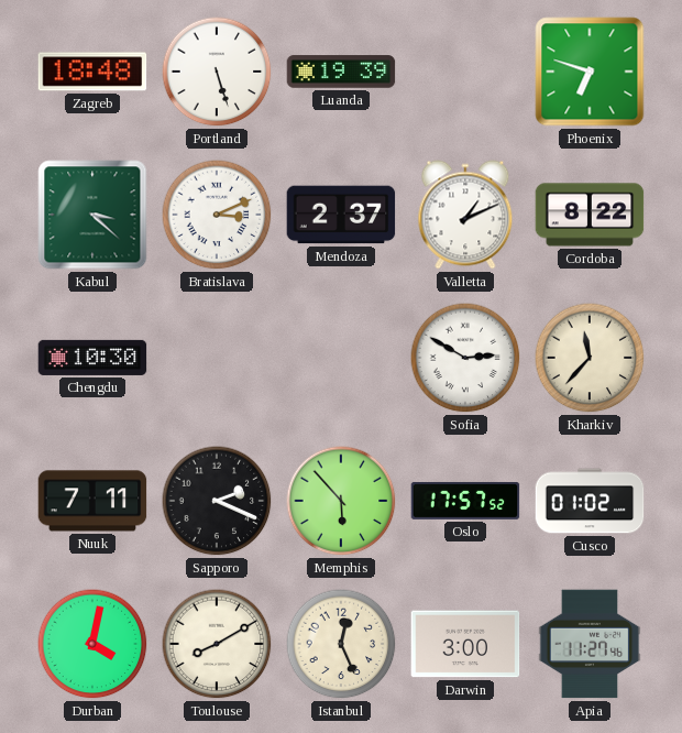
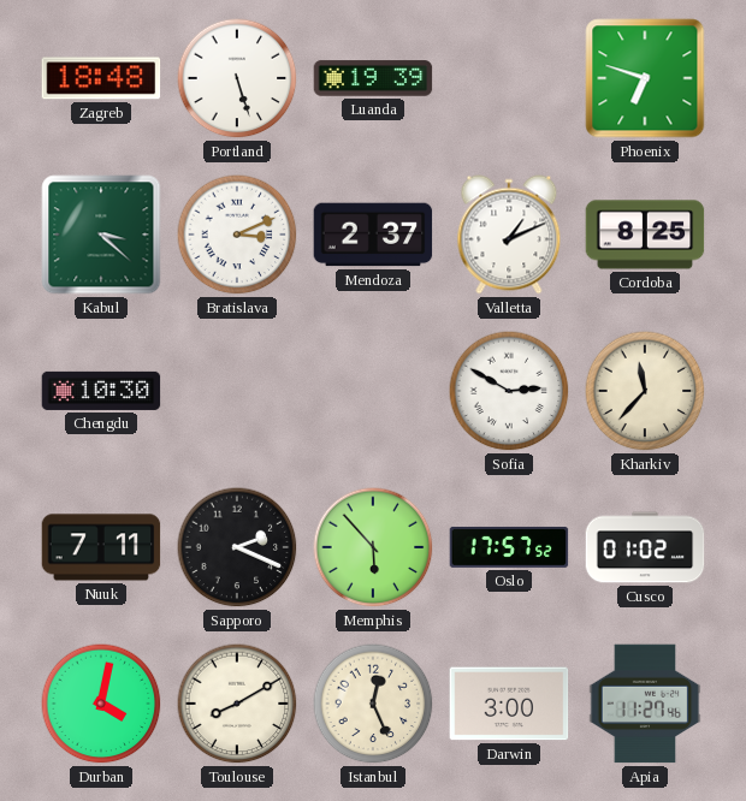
Cordoba: 8:22 -> 8:25
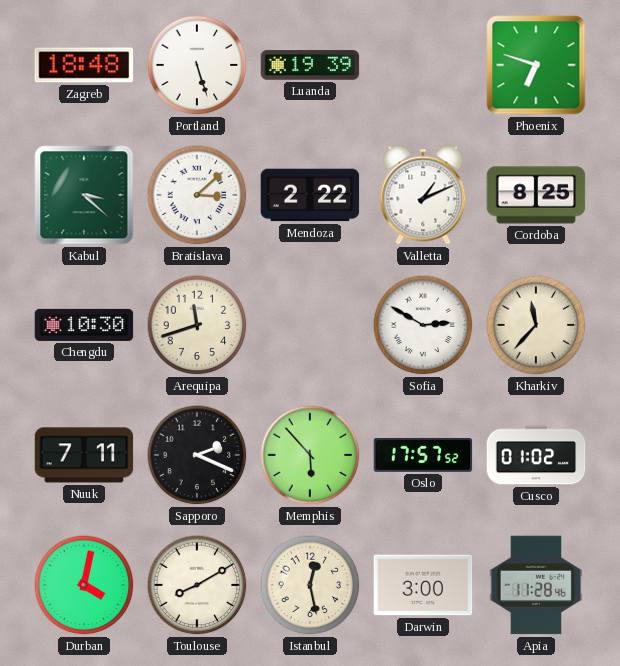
Bratislava: 3:11 -> 3:08
Mendoza: 2:37 -> 2:22
Arequipa: none -> 11:42
Istanbul: 12:26 -> 12:28
Apia: 11:27 -> 11:28
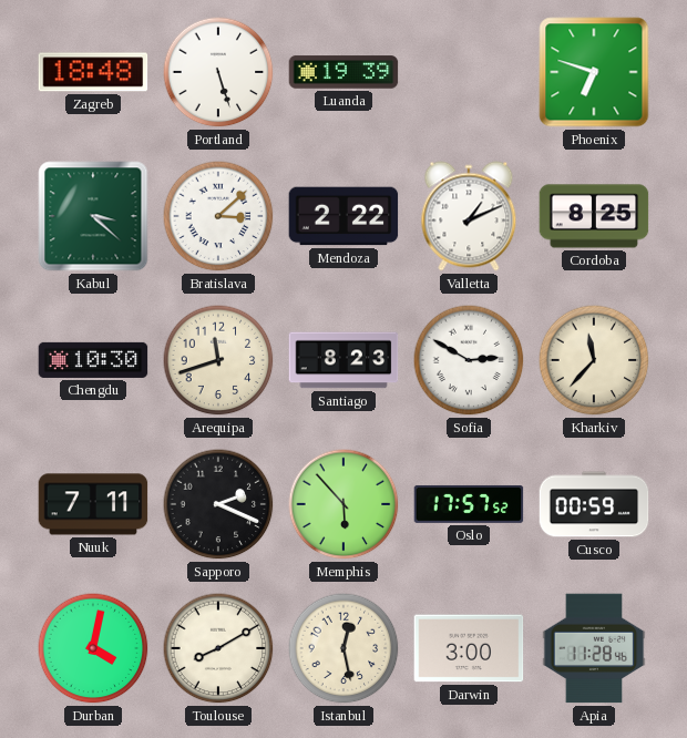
Santiago: none -> 8:23
Cusco: 01:02 -> 00:59
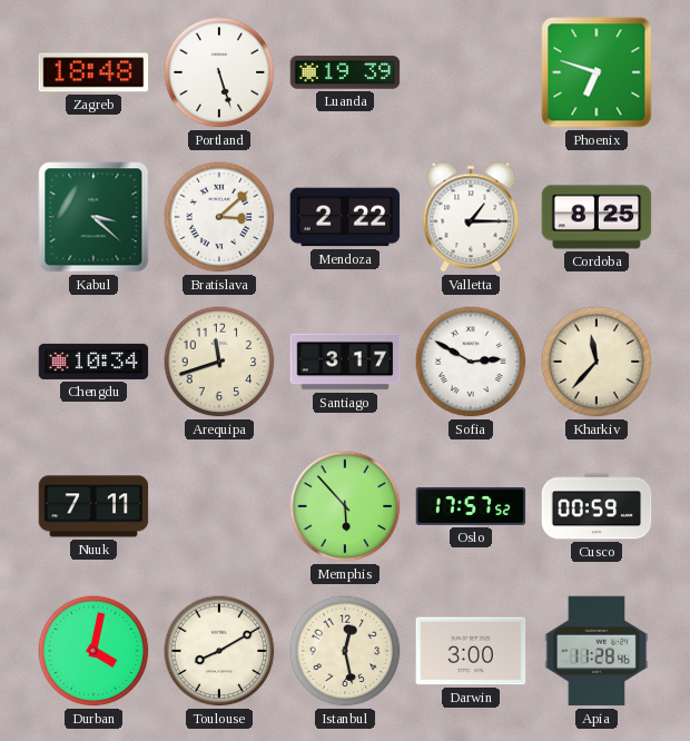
Valletta: 1:11 -> 1:15
Chengdu: 10:30 -> 10:34
Santiago: 8:23 -> 3:17
Sapporo: 2:19 -> none
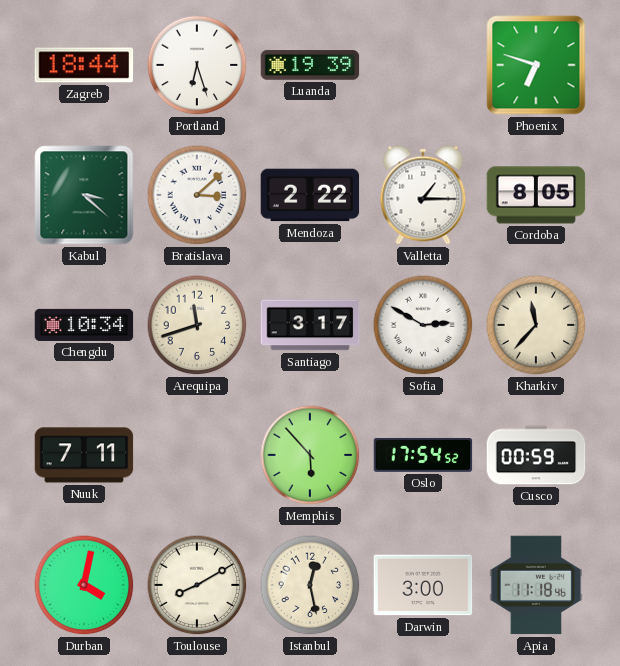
Zagreb: 18:48 -> 18:44
Portland: 5:27 -> 6:27
Cordoba: 8:25 -> 8:05
Oslo: 17:57 -> 17:54
Apia: 11:28 -> 11:18
